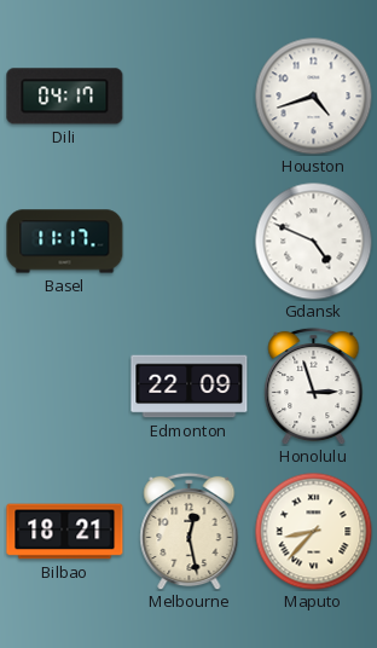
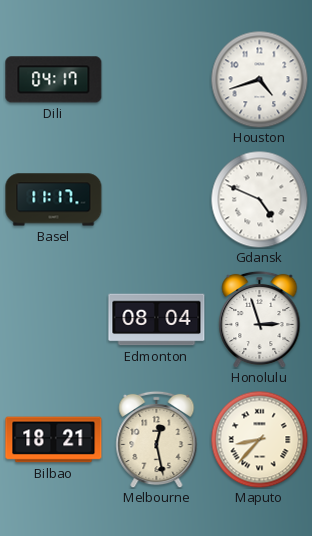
Edmonton: 22:09 -> 08:04
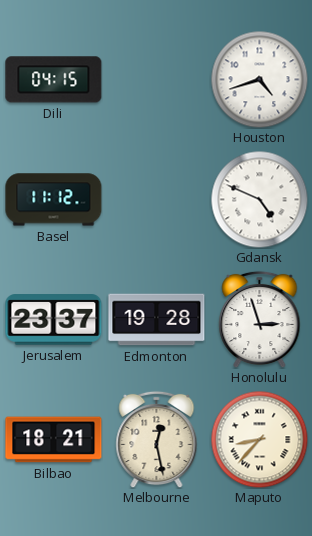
Dili: 04:17 -> 04:15
Basel: 11:17 -> 11:12
Jerusalem: none -> 23:37
Edmonton: 08:04 -> 19:28
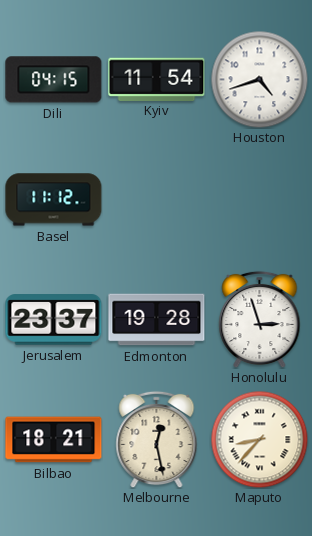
Kyiv: none -> 11:54
Gdansk: 4:49 -> none
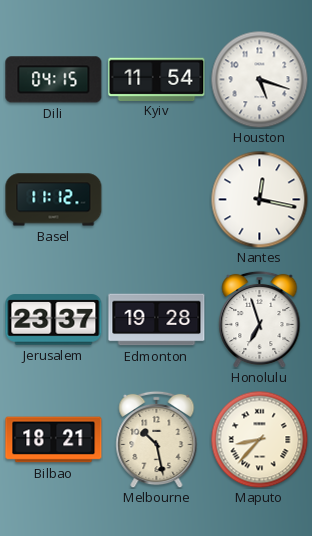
Houston: 4:42 -> 5:18
Nantes: none -> 12:17
Honolulu: 2:57 -> 6:57
Melbourne: 12:28 -> 10:28
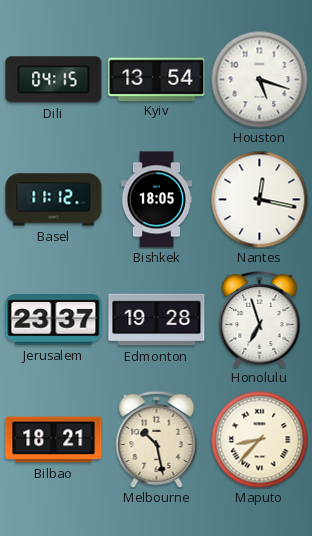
Kyiv: 11:54 -> 13:54
Bishkek: none -> 18:05
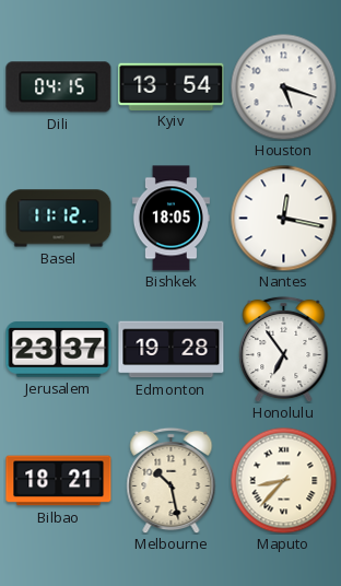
Honolulu: 6:57 -> 6:54
